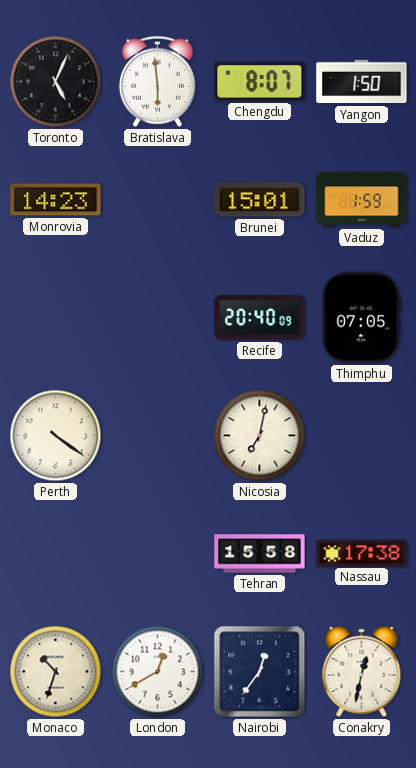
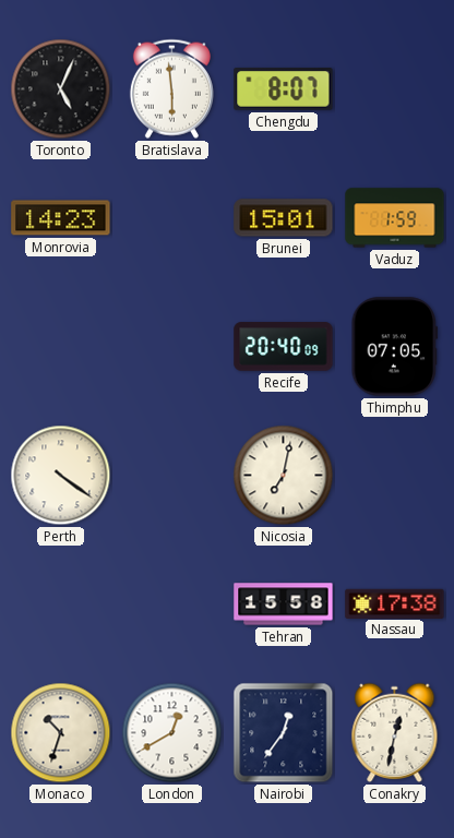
Yangon: 1:50 -> none
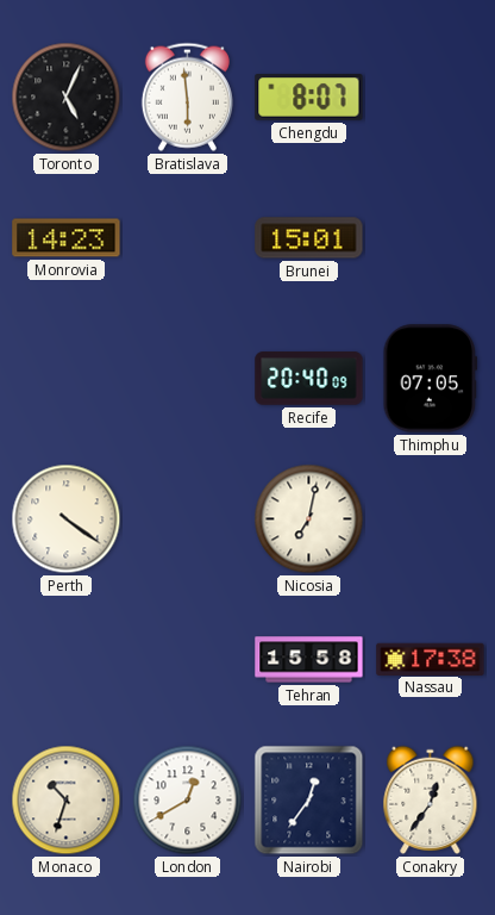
Vaduz: 1:59 -> none
Conakry: 12:32 -> 12:36
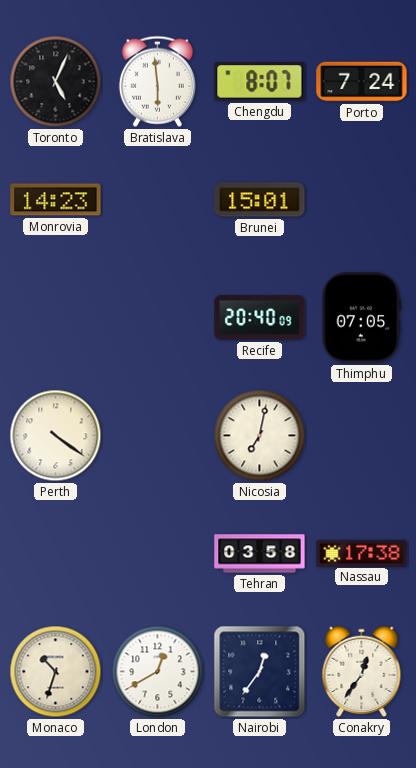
Porto: none -> 7:24
Tehran: 15:58 -> 03:58
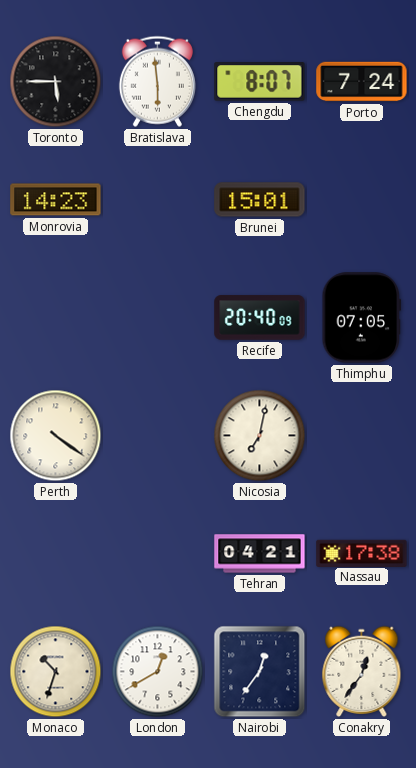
Toronto: 5:04 -> 5:45
Tehran: 03:58 -> 04:21
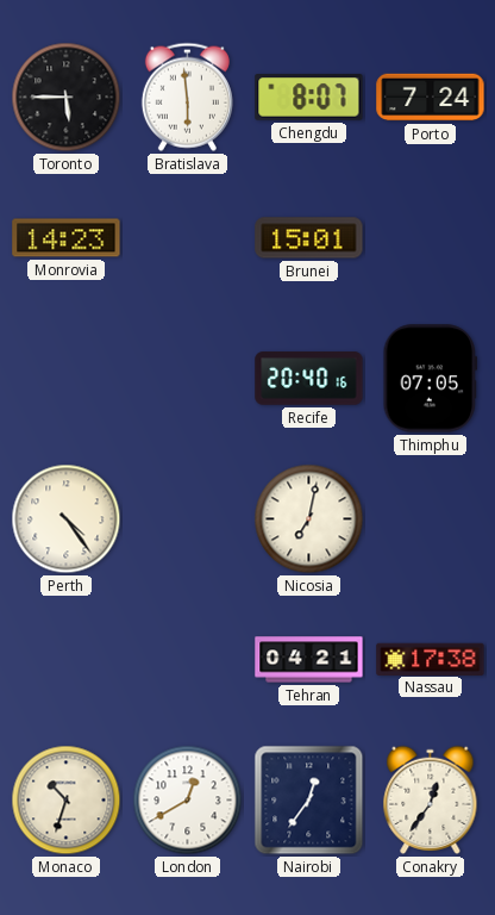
Recife: 20:40:09 -> 20:40:16
Perth: 4:21 -> 4:24
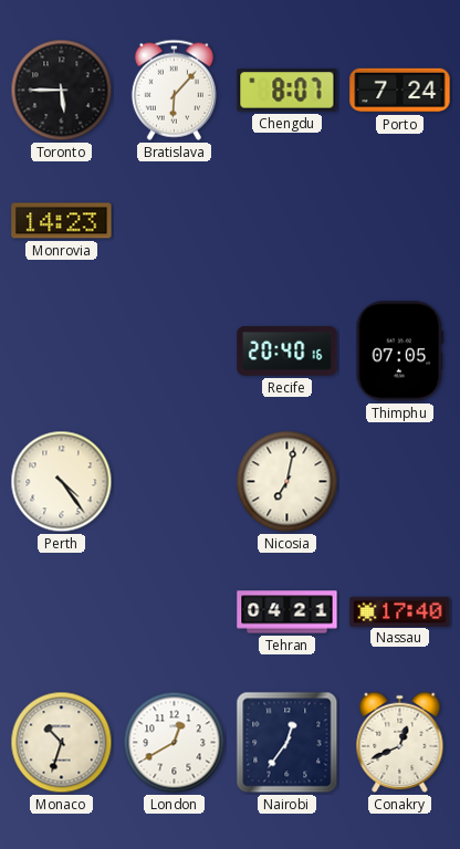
Bratislava: 5:59 -> 6:07
Brunei: 15:01 -> none
Nassau: 17:38 -> 17:40
Conakry: 12:36 -> 12:41
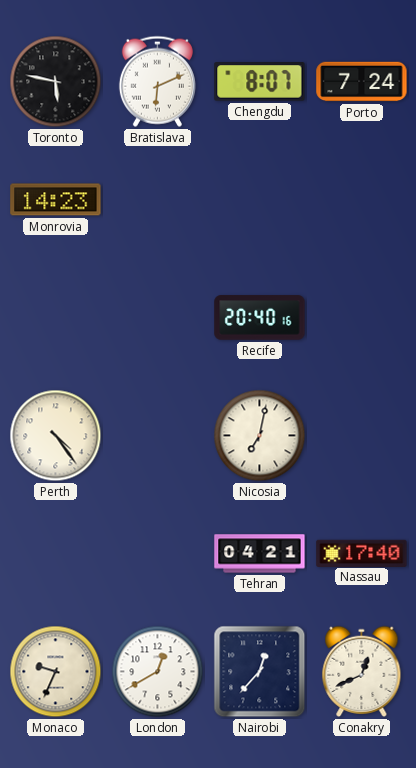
Toronto: 5:45 -> 5:47
Bratislava: 6:07 -> 6:11
Thimphu: 07:05 -> none
Monaco: 10:33 -> 9:34
Nairobi: 12:36 -> 12:37
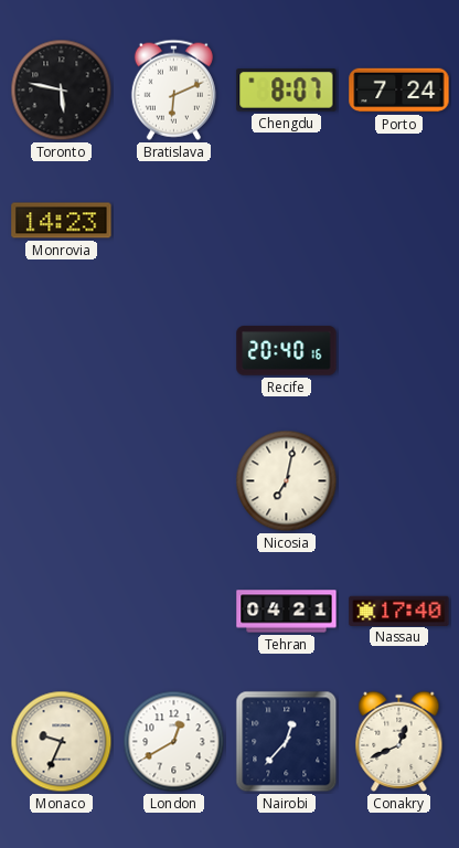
Perth: 4:24 -> none
